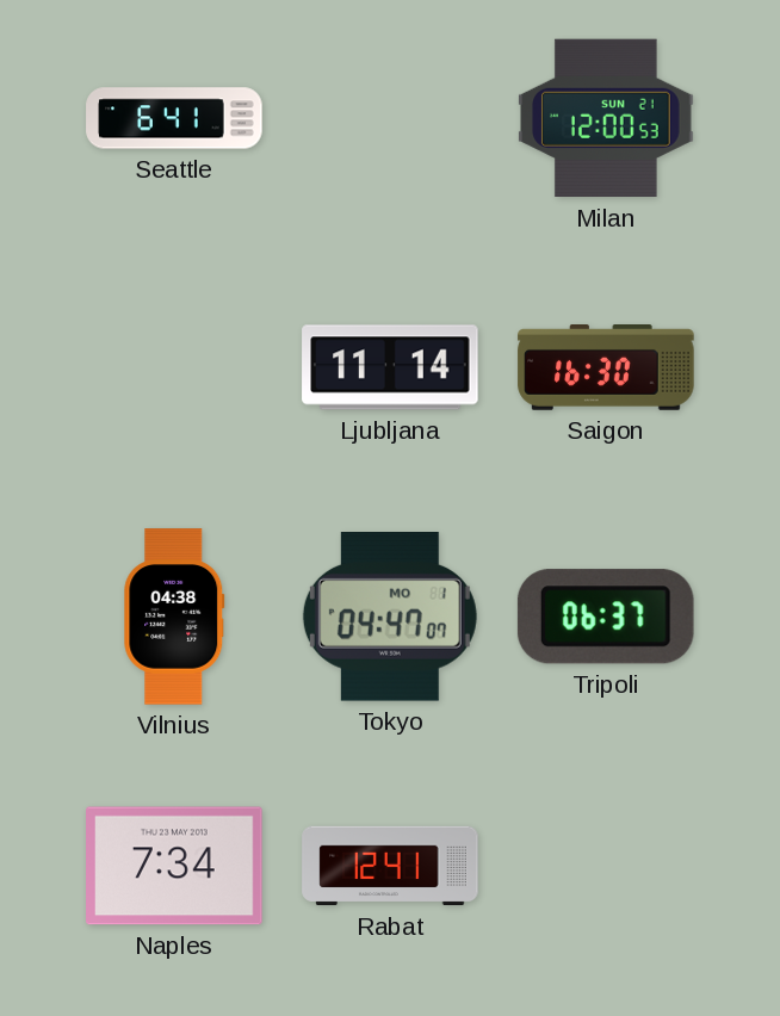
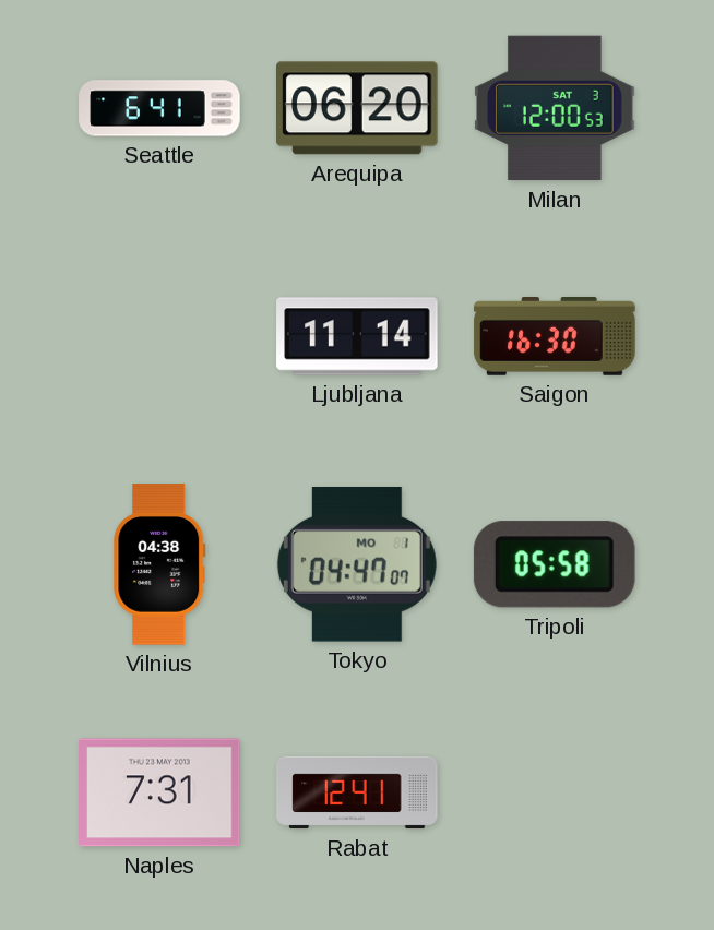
Arequipa: none -> 06:20
Milan date: SUN 21 -> SAT 3
Tripoli: 06:37 -> 05:58
Naples: 7:34 -> 7:31
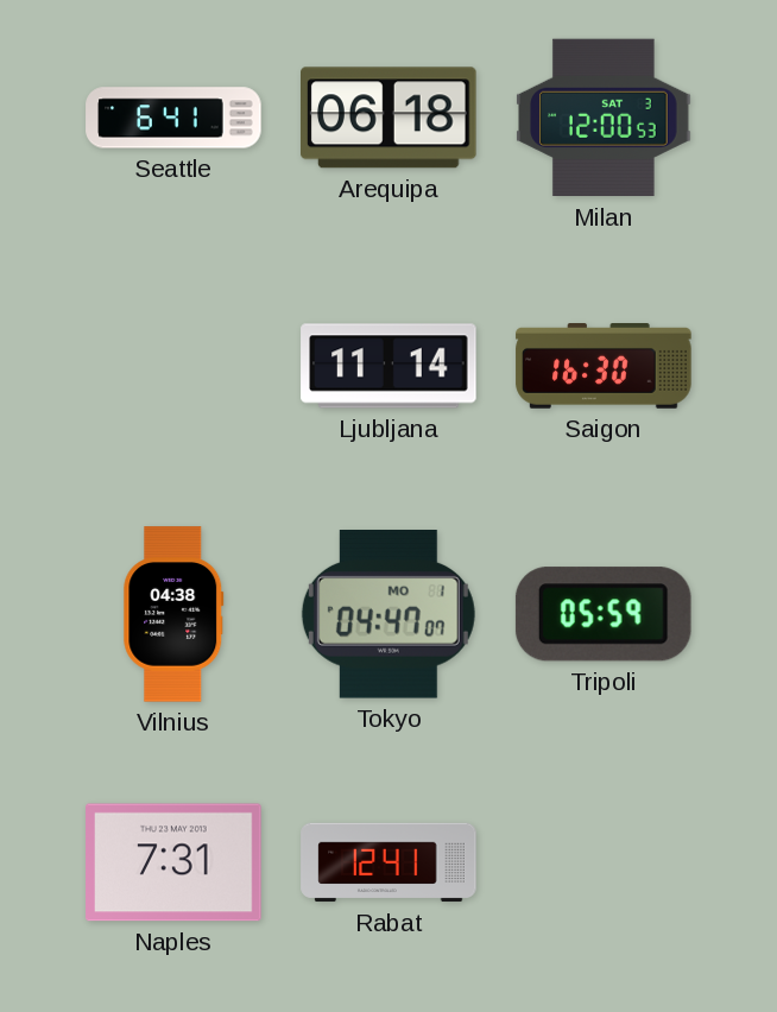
Arequipa: 06:20 -> 06:18
Tripoli: 05:58 -> 05:59
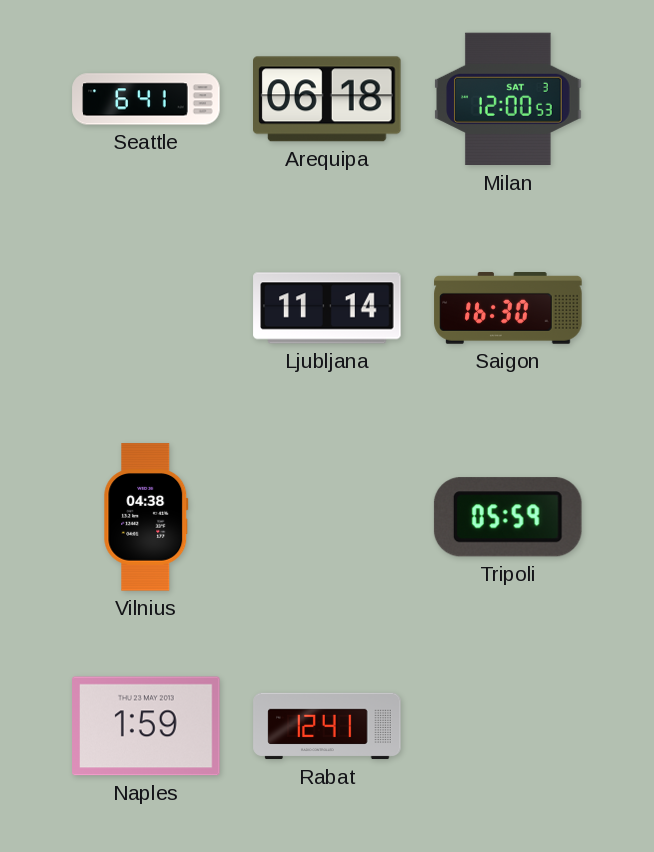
Tokyo: 04:47 -> none
Naples: 7:31 -> 1:59
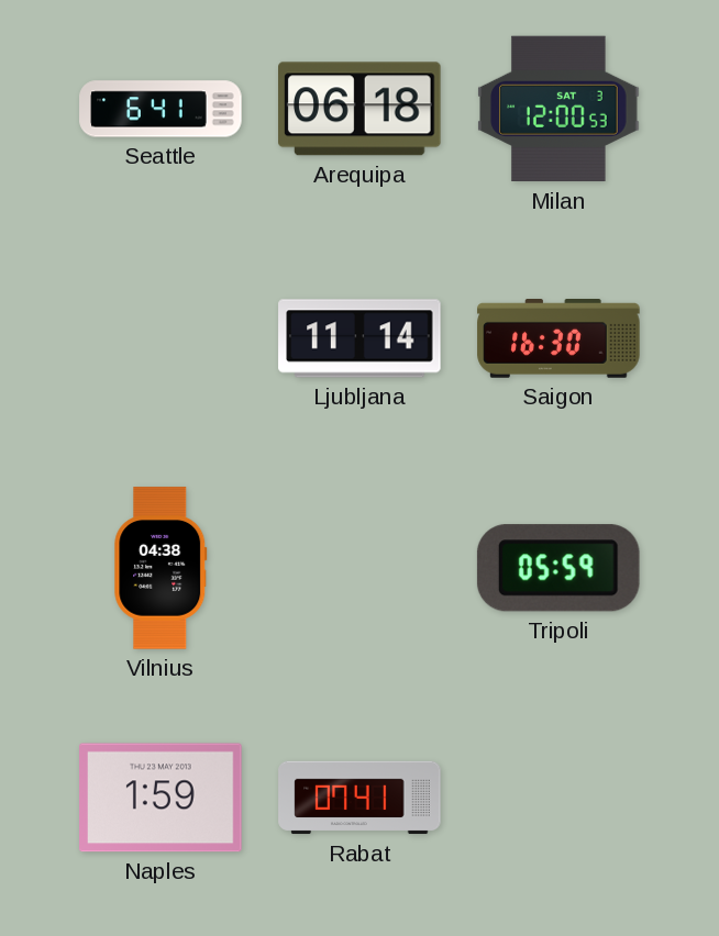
Rabat: 12:41 -> 07:41
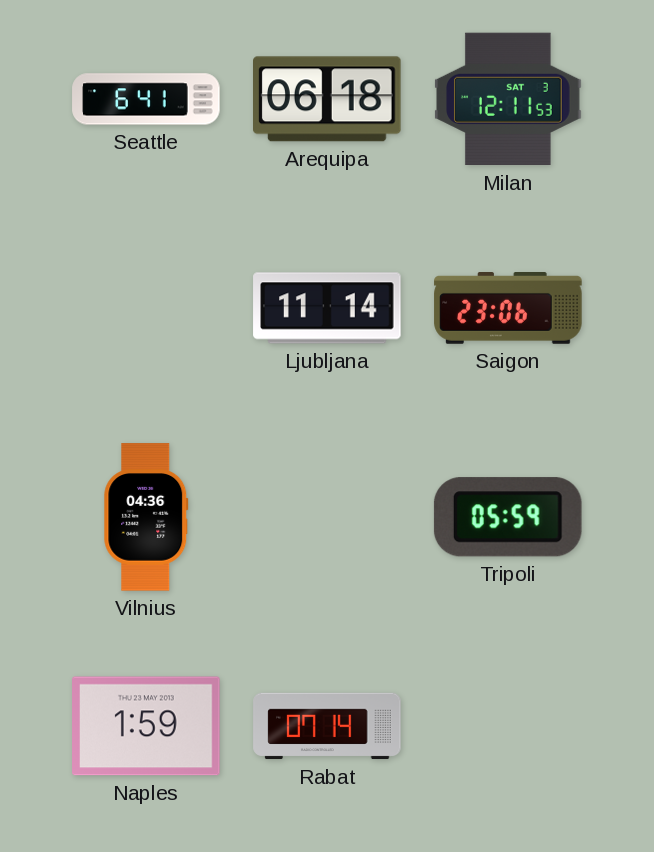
Milan: 12:00 -> 12:11
Saigon: 16:30 -> 23:06
Vilnius: 04:38 -> 04:36
Rabat: 07:41 -> 07:14
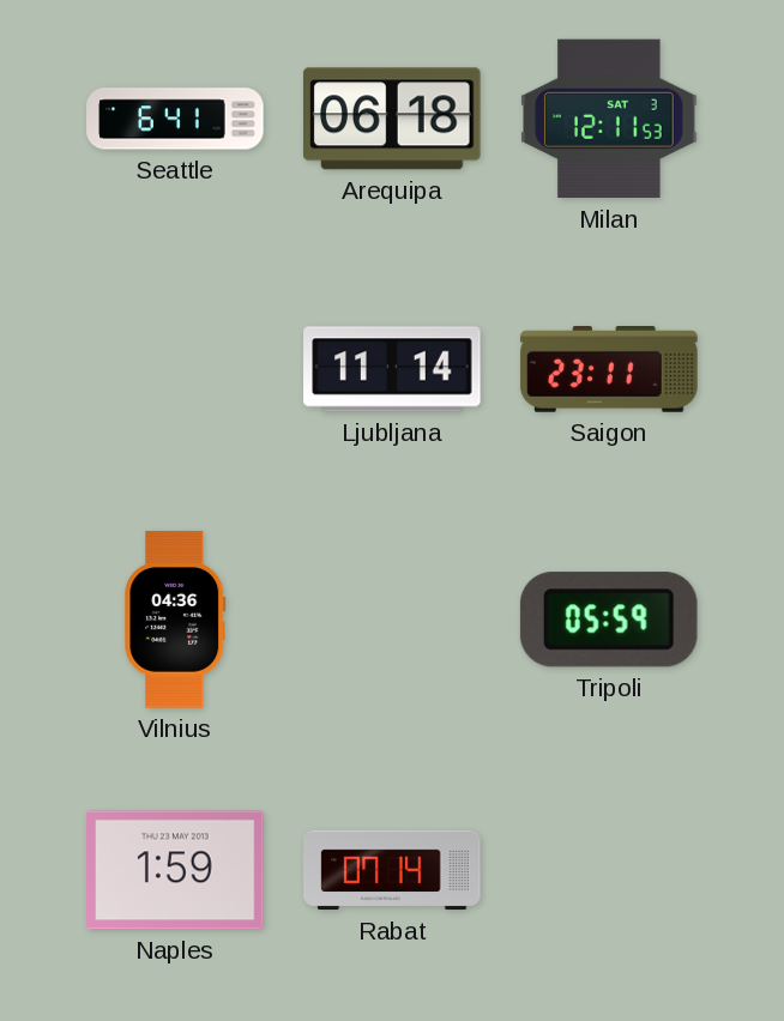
Saigon: 23:06 -> 23:11
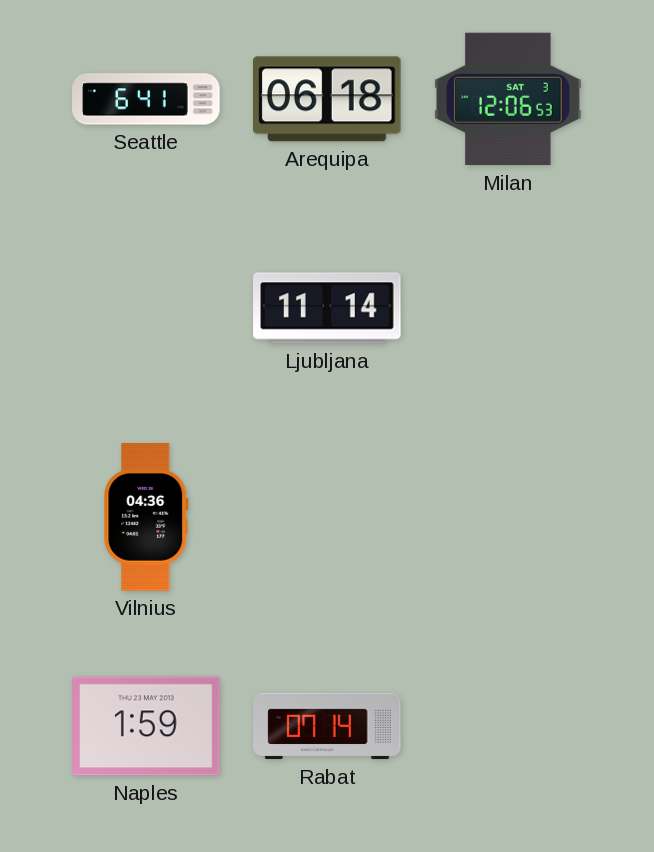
Milan: 12:11 -> 12:06
Saigon: 23:11 -> none
Tripoli: 05:59 -> none
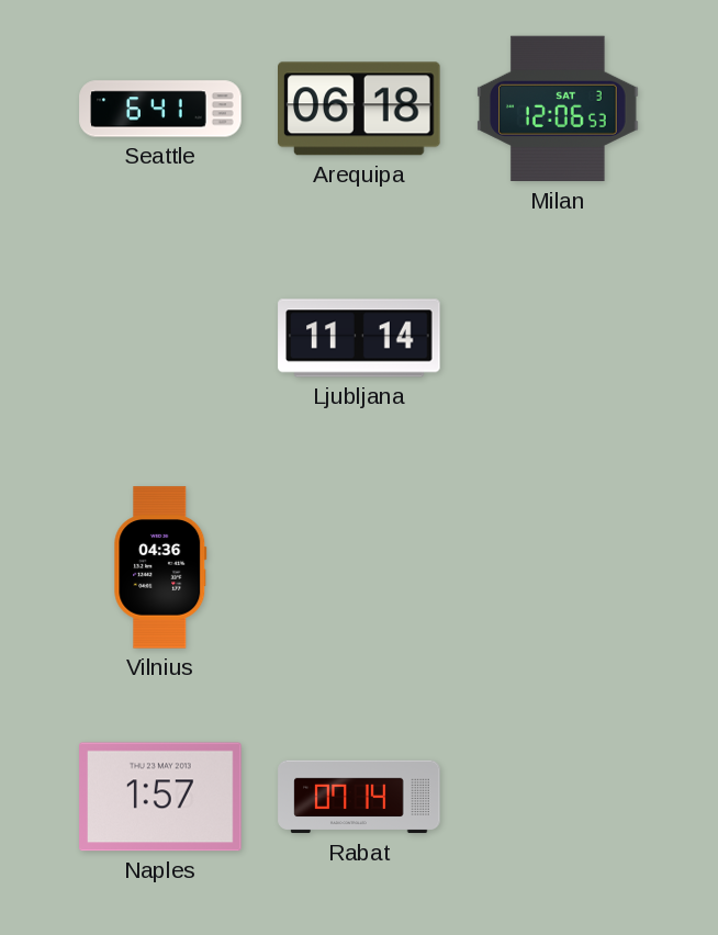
Naples: 1:59 -> 1:57
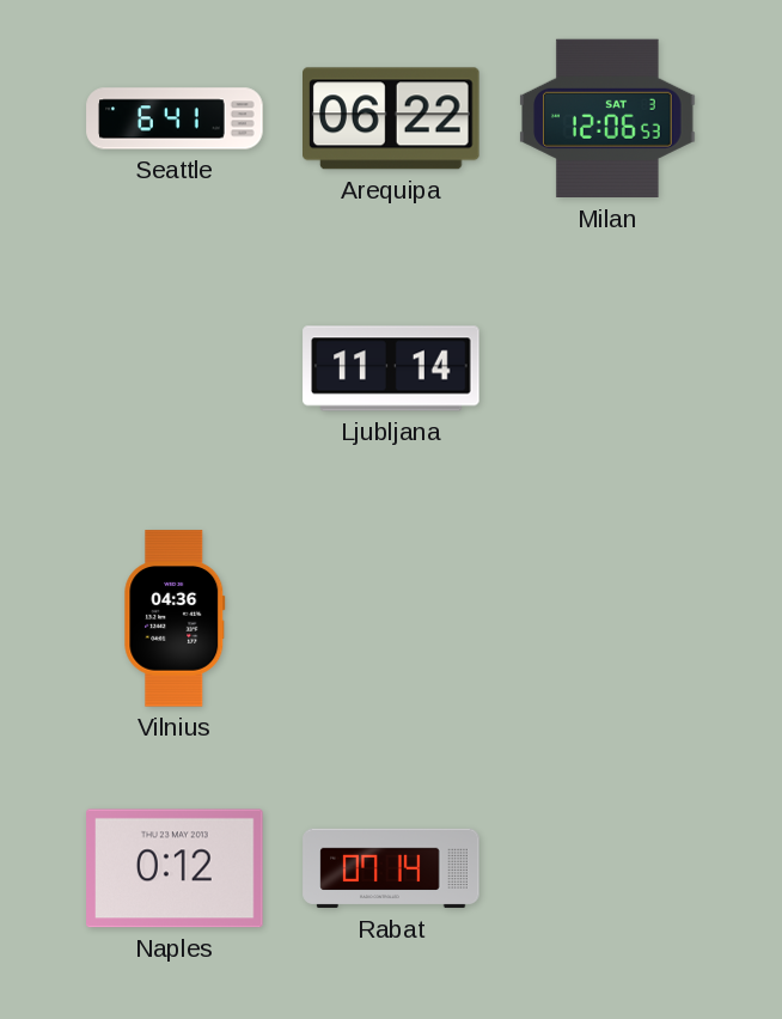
Arequipa: 06:18 -> 06:22
Naples: 1:57 -> 0:12
